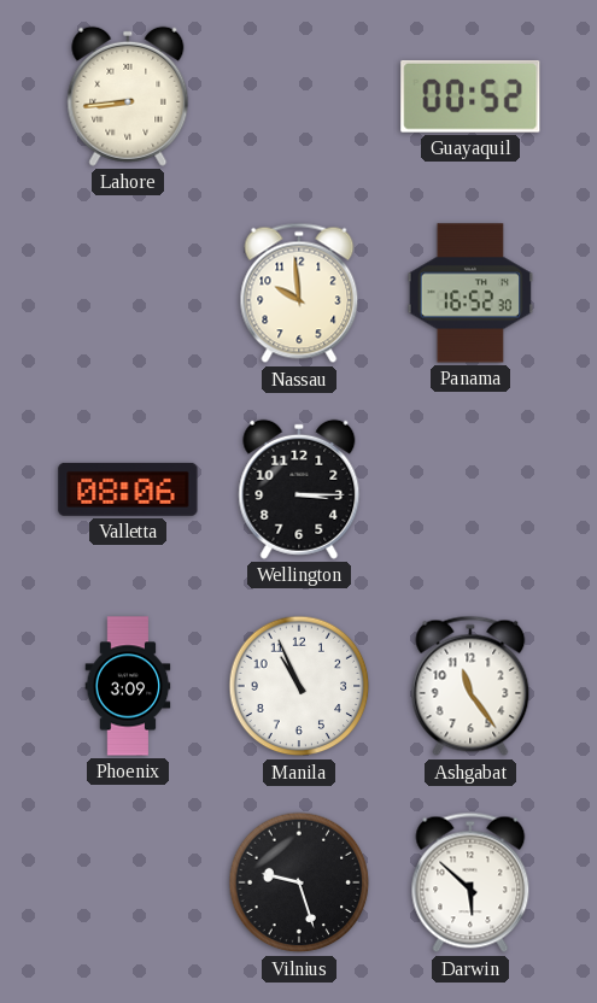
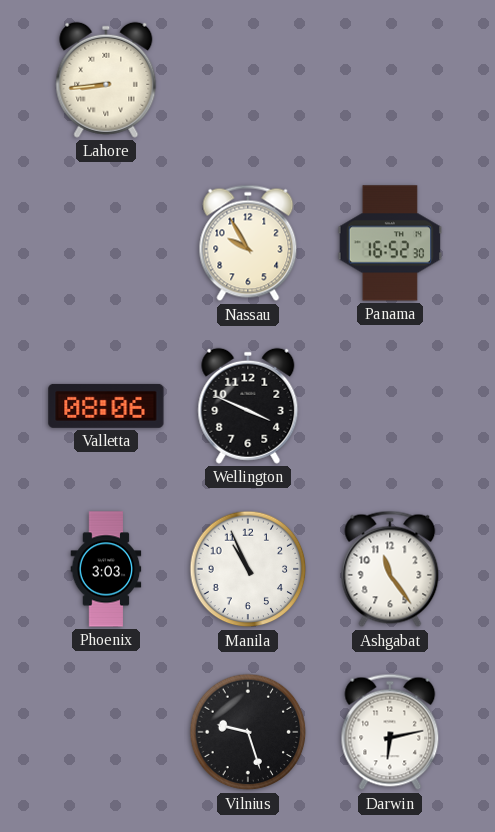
Guayaquil: 00:52 -> none
Nassau: 9:59 -> 9:55
Wellington: 3:15 -> 3:49
Phoenix: 3:09 -> 3:03
Darwin: 5:52 -> 6:13
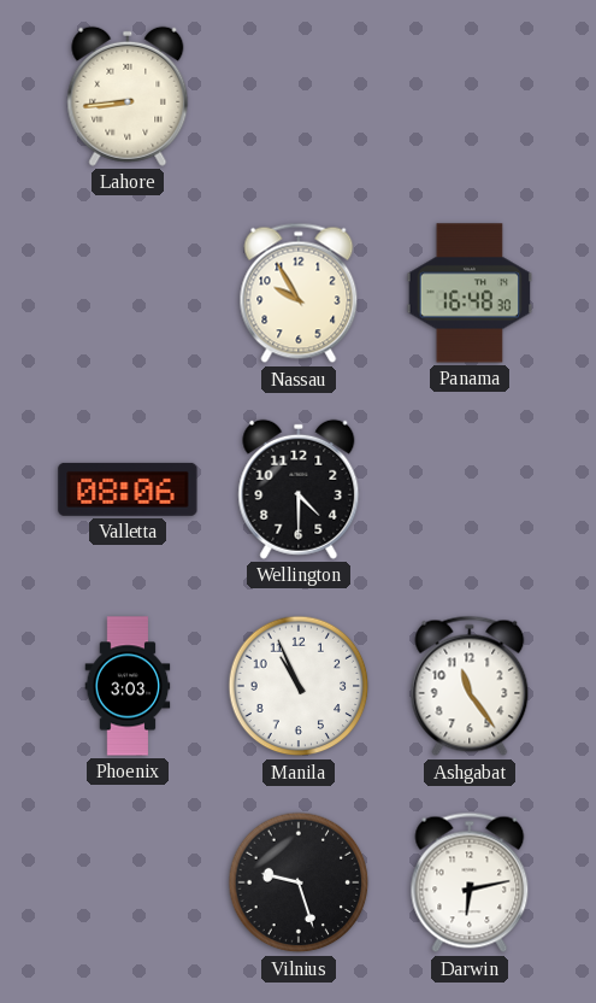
Panama: 16:52 -> 16:48
Wellington: 3:49 -> 4:30
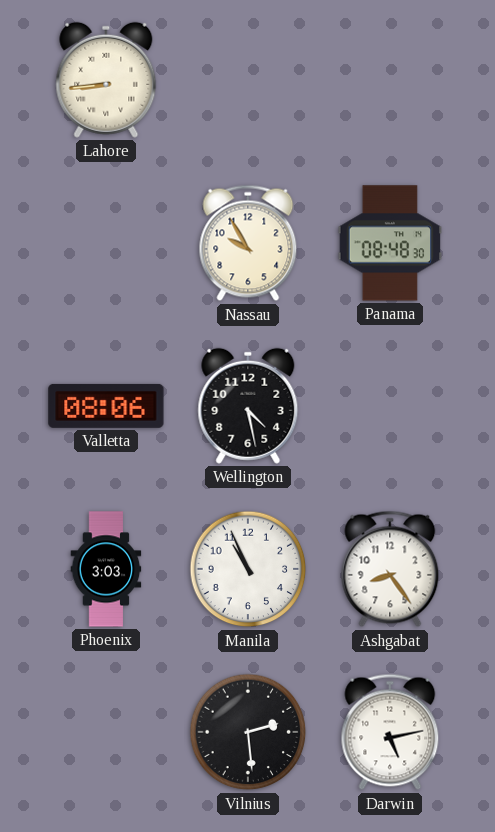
Panama: 16:48 -> 08:48
Wellington: 4:30 -> 4:28
Ashgabat: 11:24 -> 8:24
Vilnius: 9:27 -> 2:29
Darwin: 6:13 -> 5:13
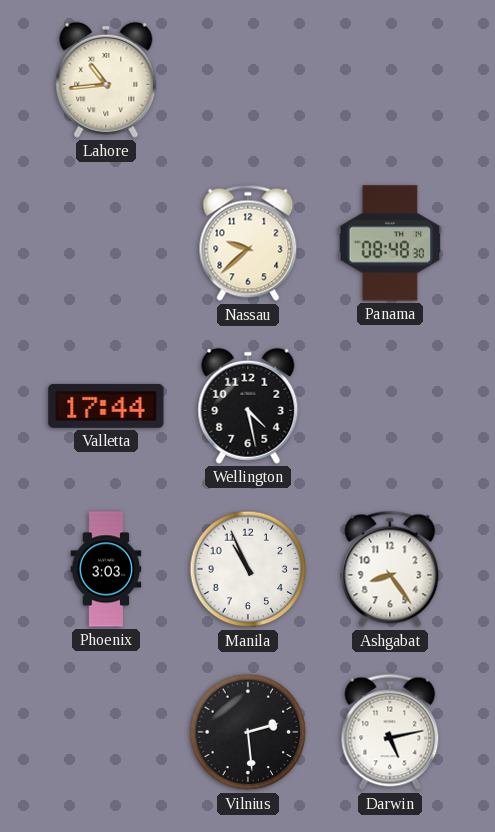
Lahore: 8:44 -> 10:44
Nassau: 9:55 -> 9:38
Valletta: 08:06 -> 17:44
